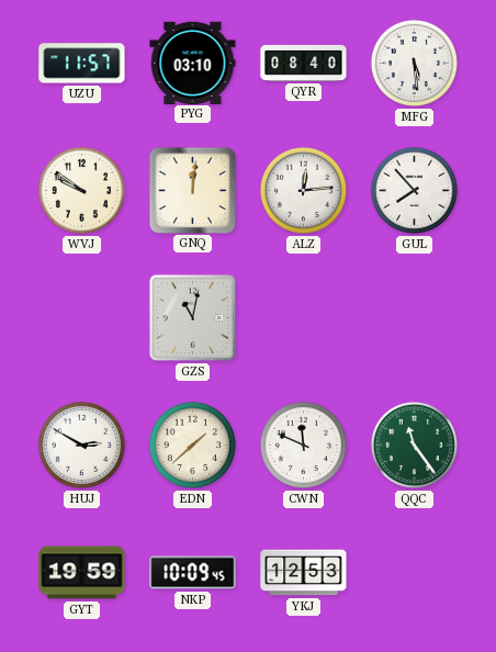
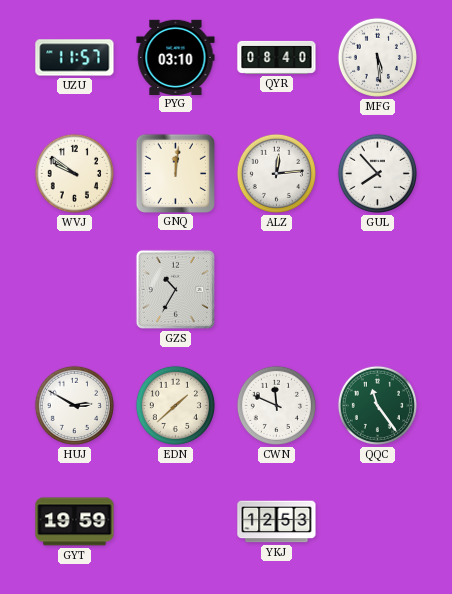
GZS: 11:02 -> 10:35
NKP: 10:09 -> none
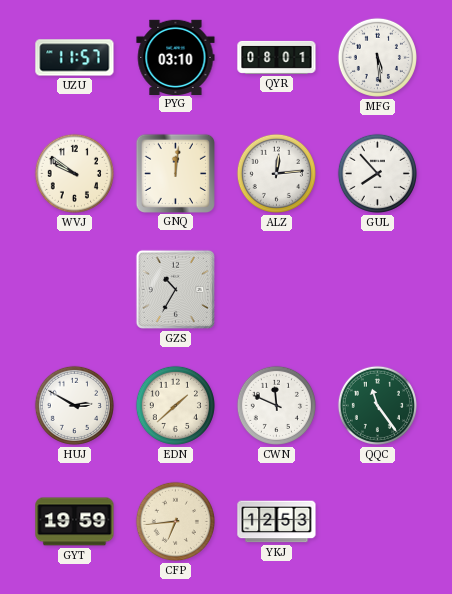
QYR: 08:40 -> 08:01
CFP: none -> 6:44
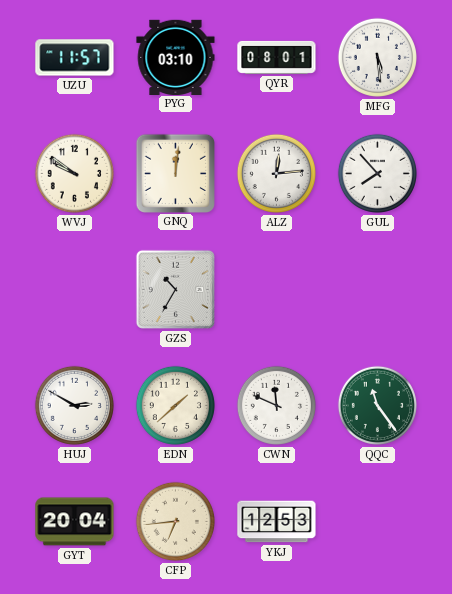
GYT: 19:59 -> 20:04
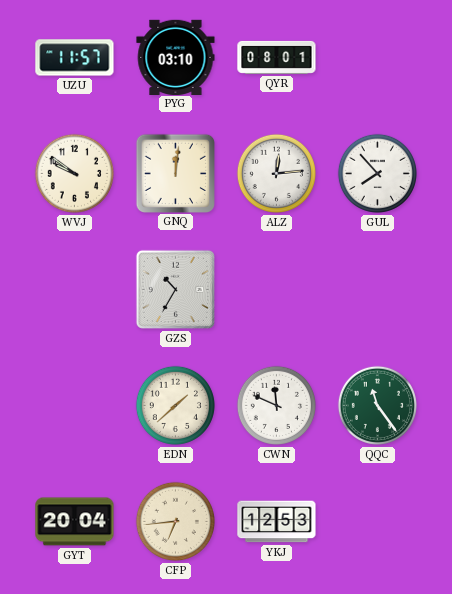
MFG: 5:29 -> none
HUJ: 2:50 -> none
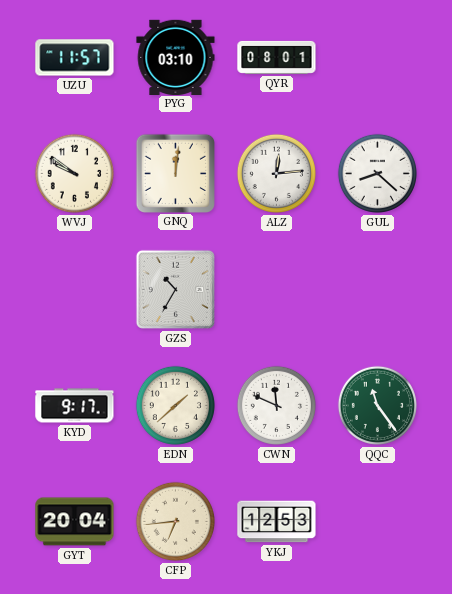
GUL: 7:53 -> 8:22
KYD: none -> 9:17
